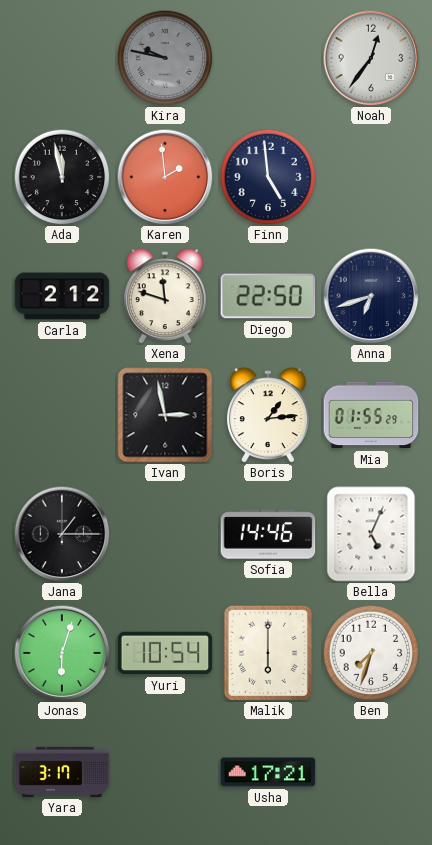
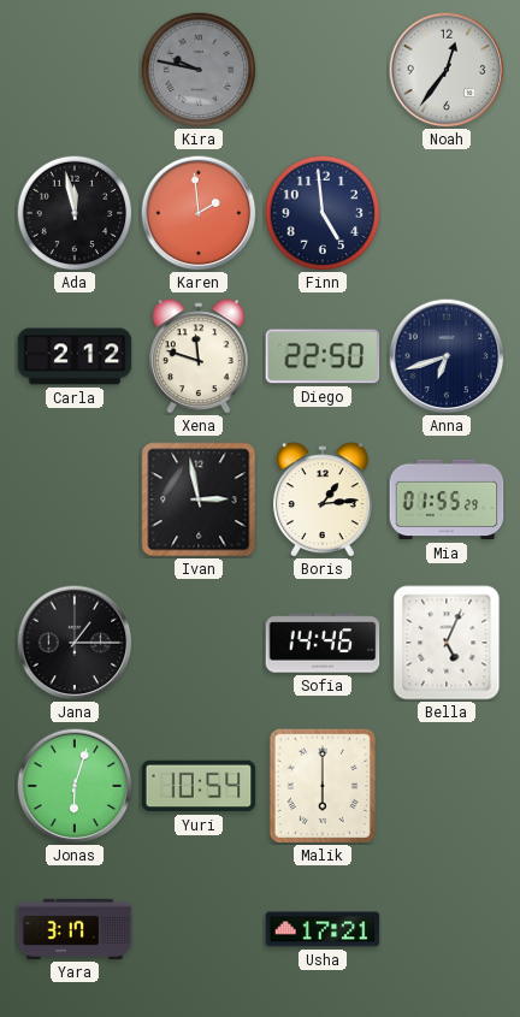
Ben: 7:33 -> none
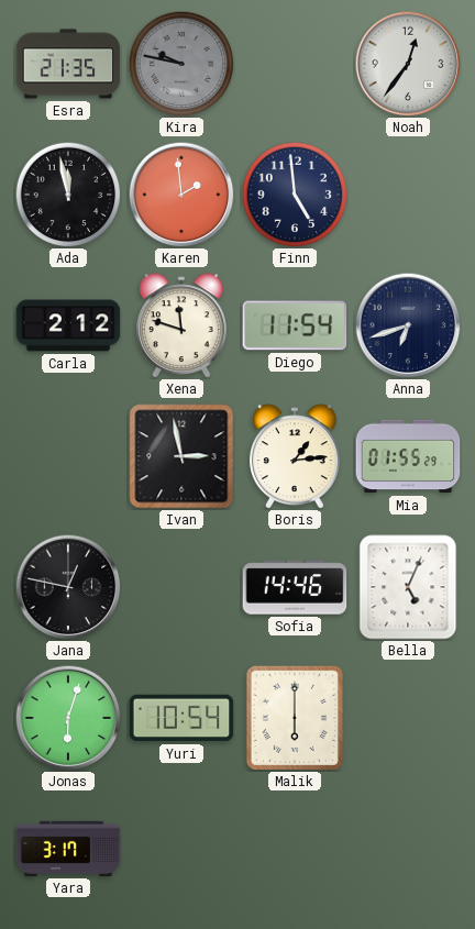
Esra: none -> 21:35
Diego: 22:50 -> 11:54
Jana: 1:15 -> 12:47
Usha: 17:21 -> none
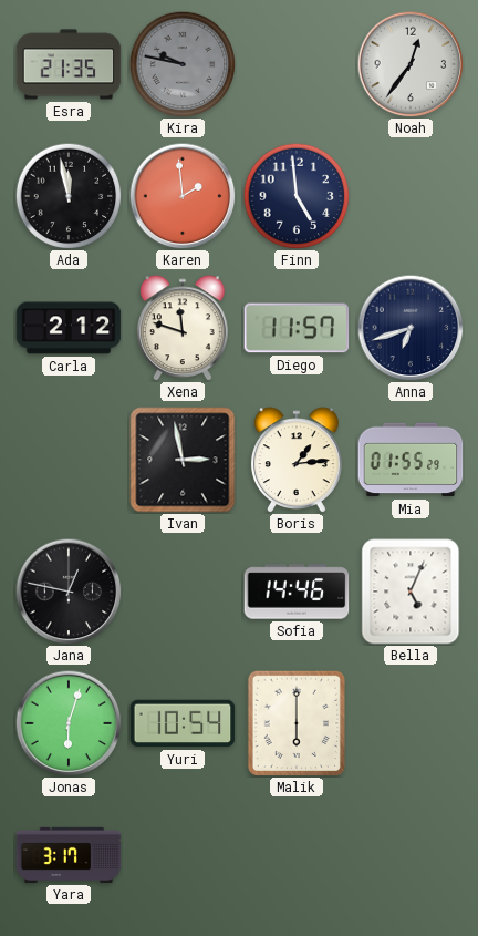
Diego: 11:54 -> 11:57
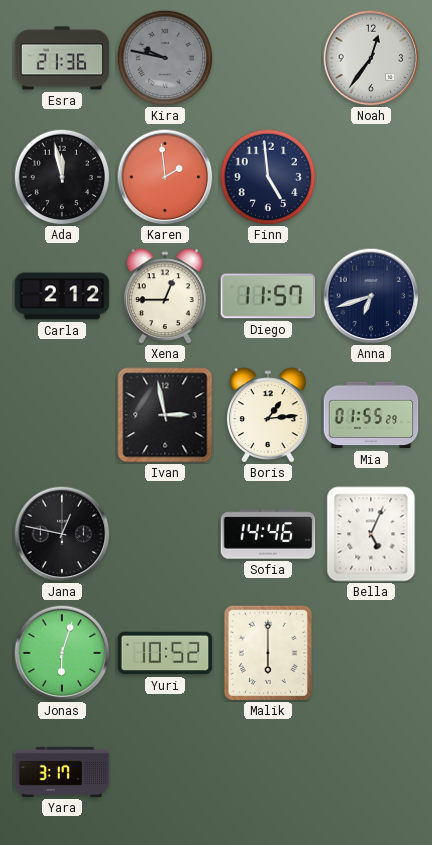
Esra: 21:35 -> 21:36
Xena: 11:48 -> 12:45
Yuri: 10:54 -> 10:52
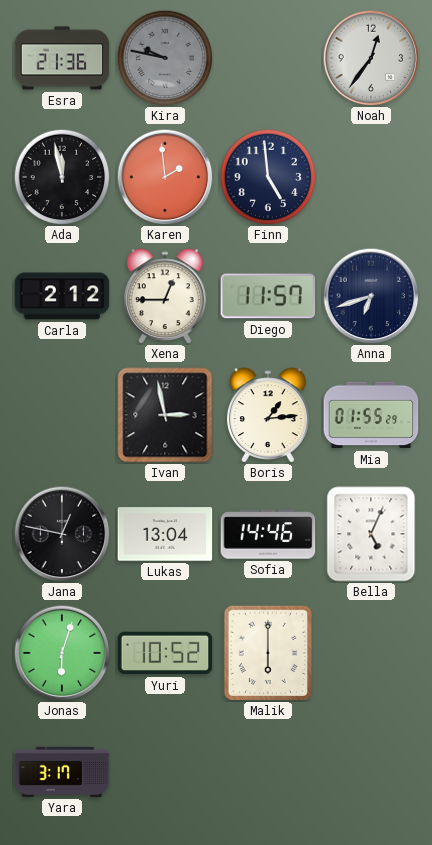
Lukas: none -> 13:04
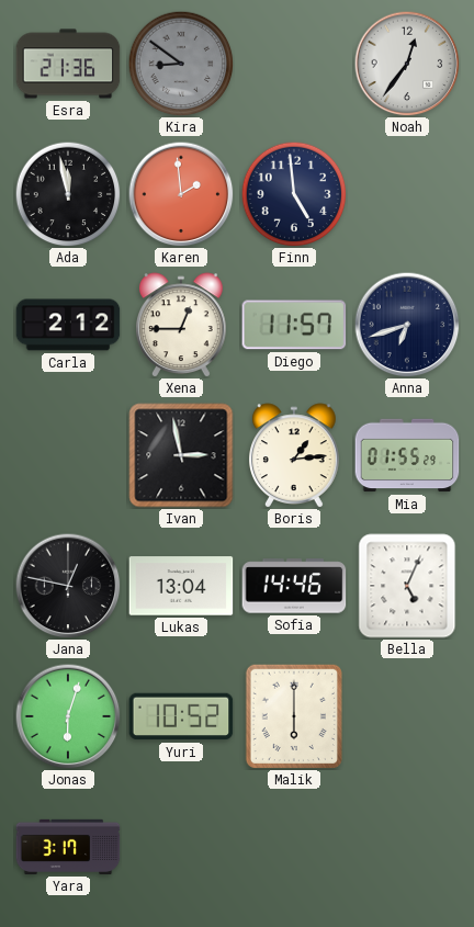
Kira: 9:47 -> 8:51
